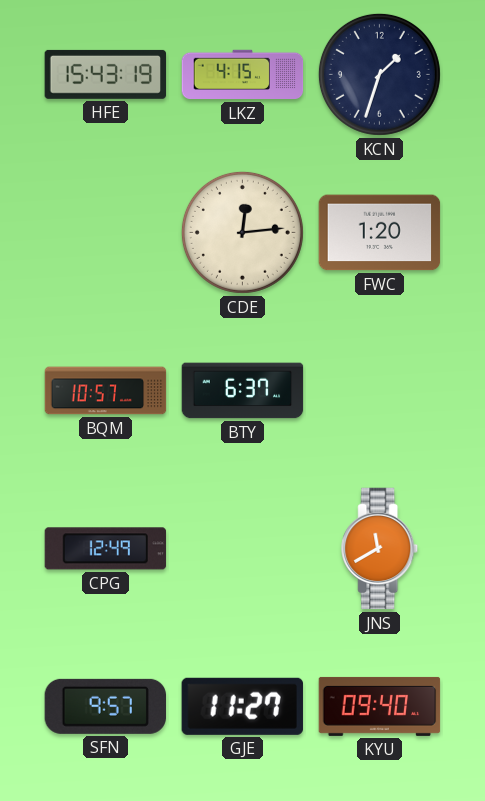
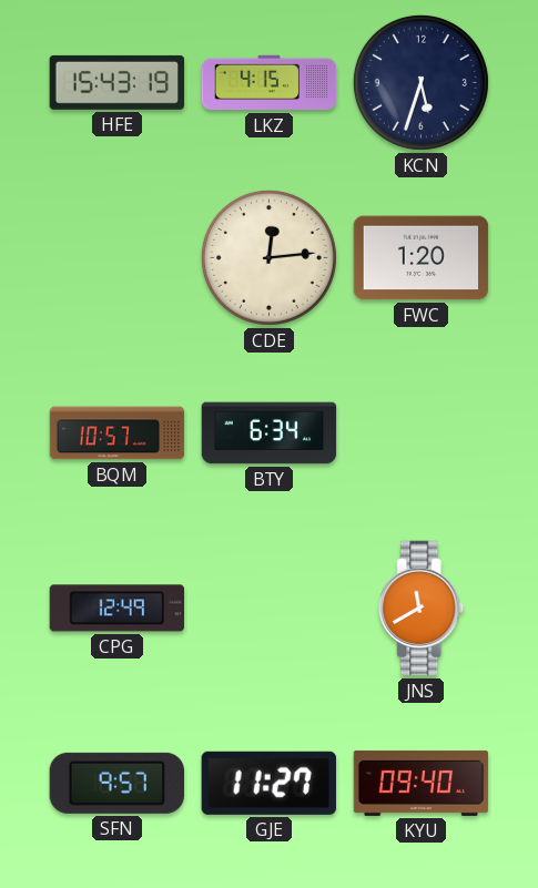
KCN: 1:33 -> 5:33
BTY: 6:37 -> 6:34
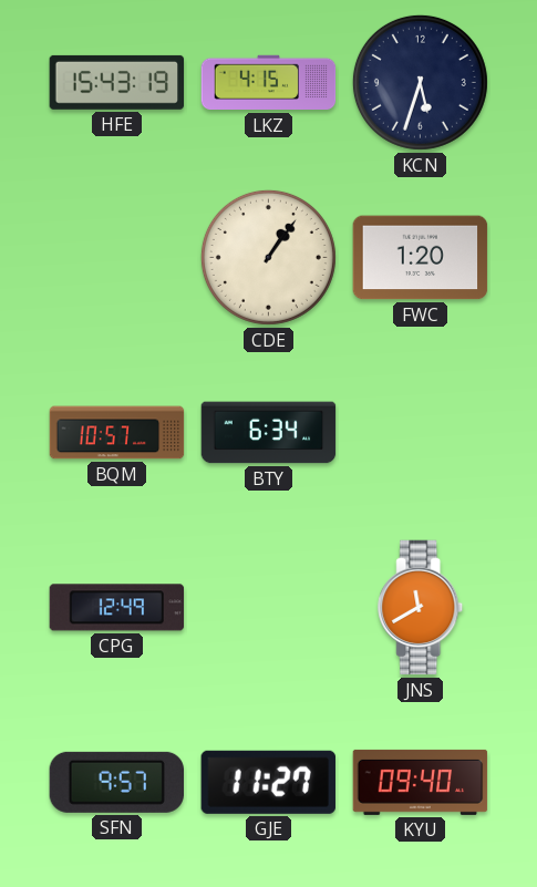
CDE: 12:14 -> 1:06
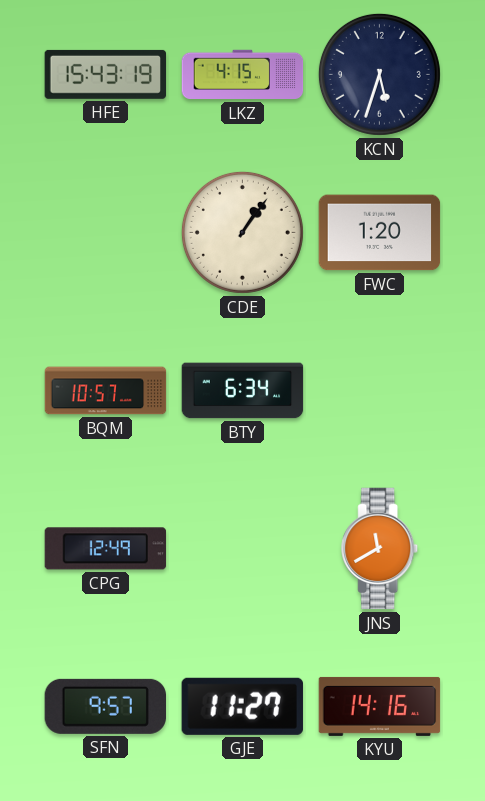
KYU: 09:40 -> 14:16
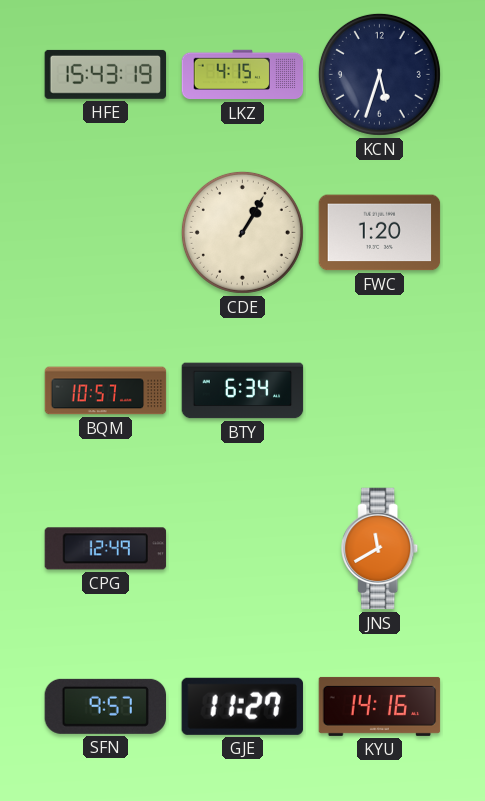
CDE: 1:06 -> 1:05
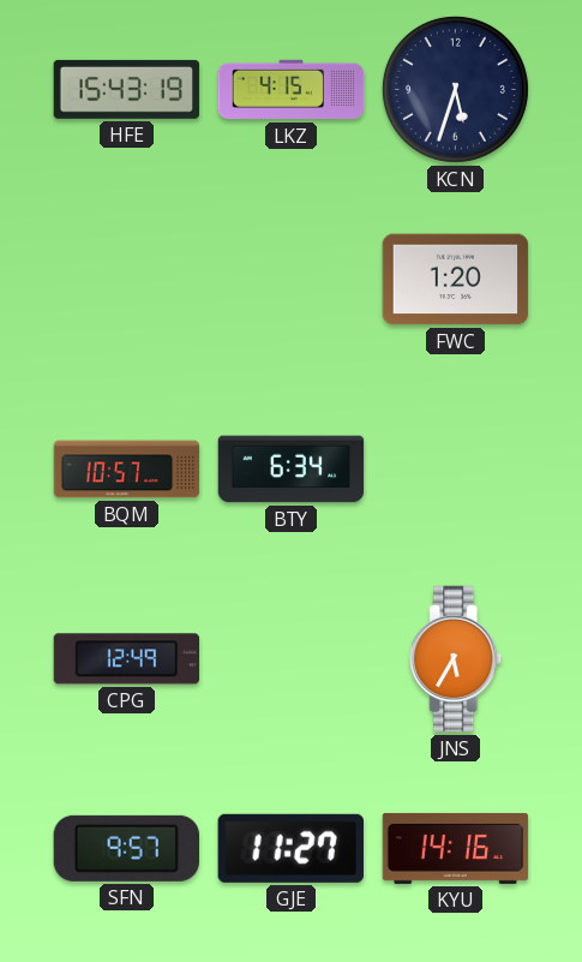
CDE: 1:05 -> none
JNS: 11:40 -> 5:35
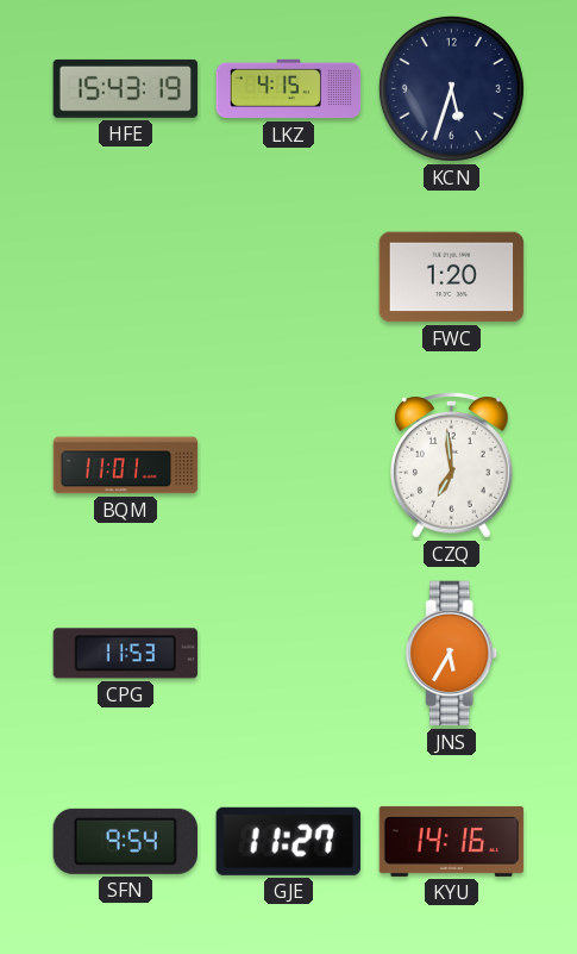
BQM: 10:57 -> 11:01
BTY: 6:34 -> none
CZQ: none -> 6:59
CPG: 12:49 -> 11:53
SFN: 9:57 -> 9:54
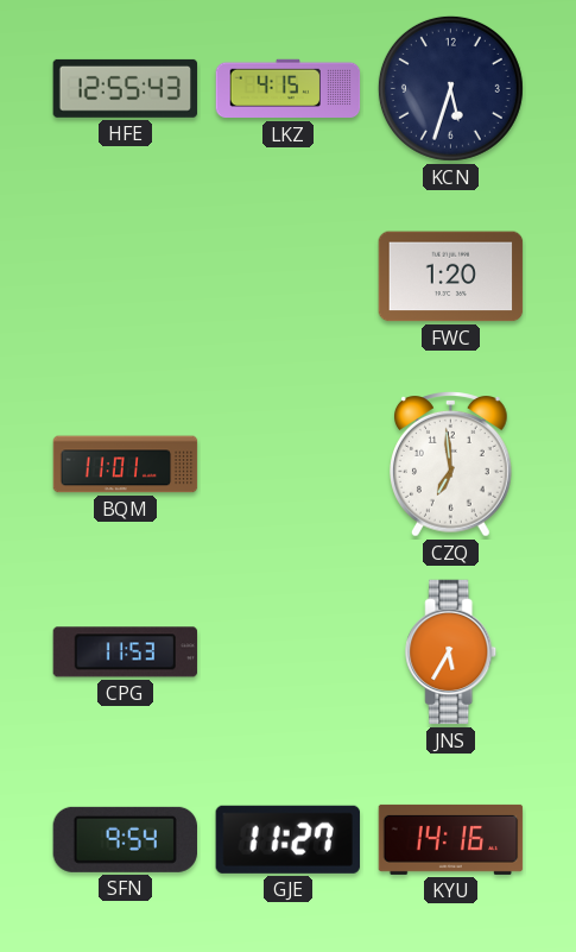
HFE: 15:43 -> 12:55
